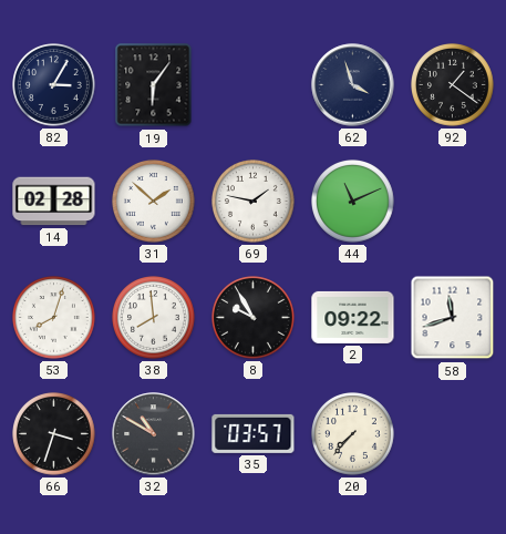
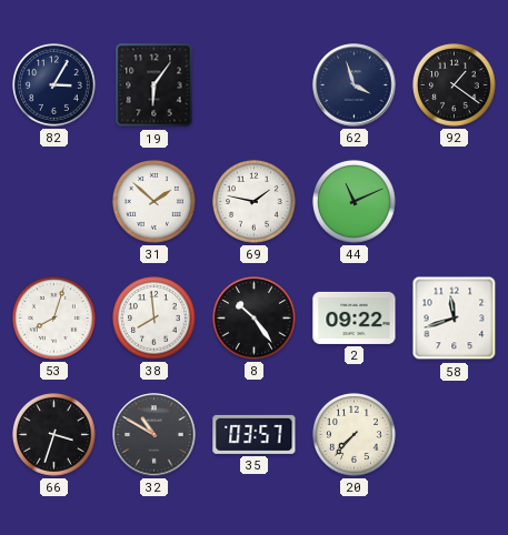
14: 02:28 -> none
8: 9:55 -> 10:24
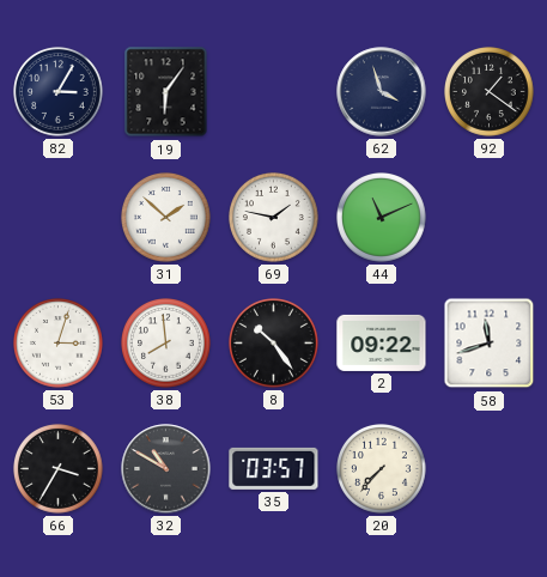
53: 8:03 -> 3:03
66: 3:33 -> 3:35
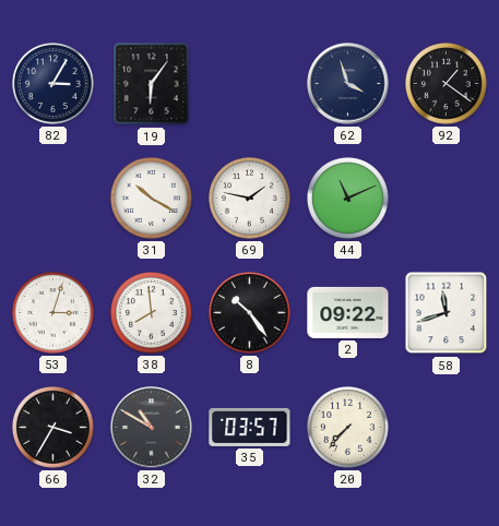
31: 1:52 -> 10:20
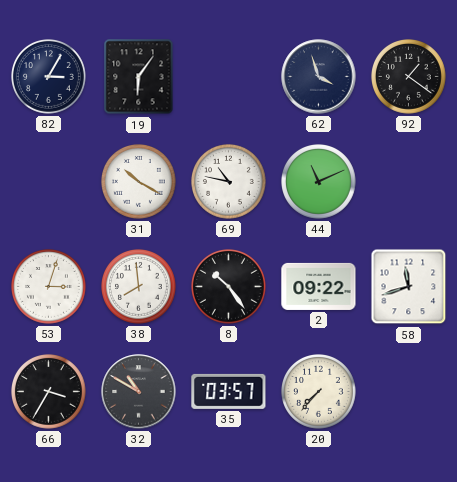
69: 1:47 -> 10:47
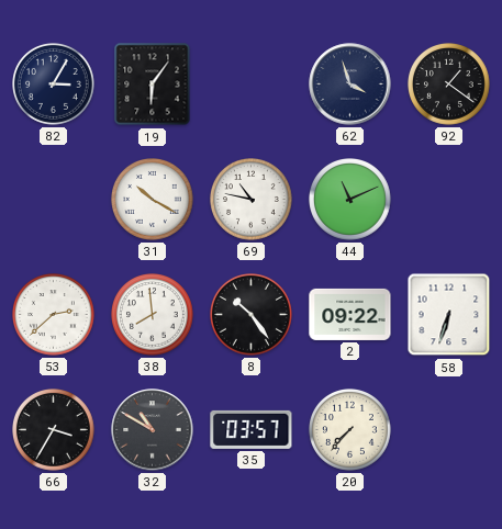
53: 3:03 -> 2:38
58: 11:42 -> 6:33
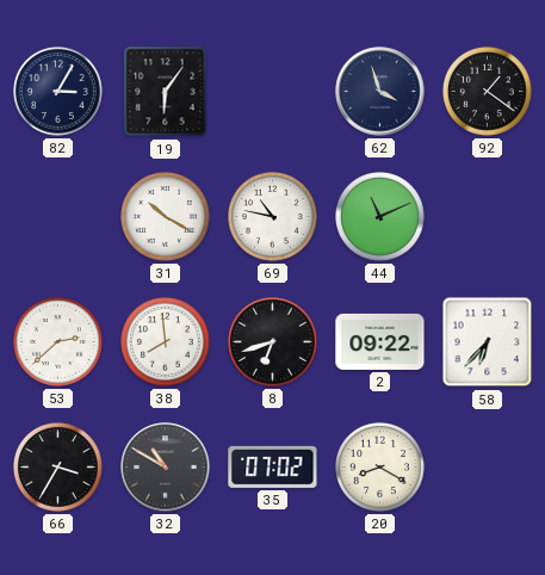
8: 10:24 -> 6:42
58: 6:33 -> 6:37
35: 03:57 -> 07:02
20: 7:37 -> 8:20
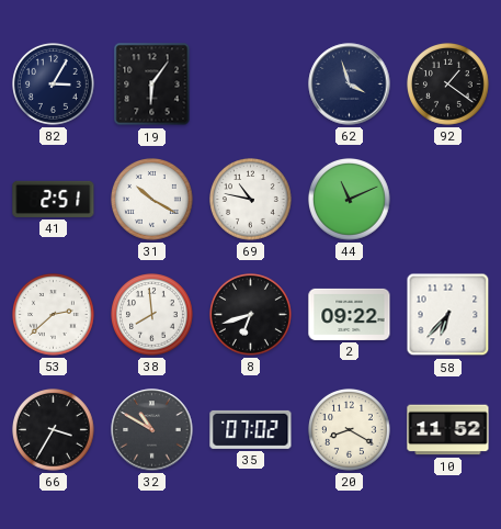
41: none -> 2:51
10: none -> 11:52
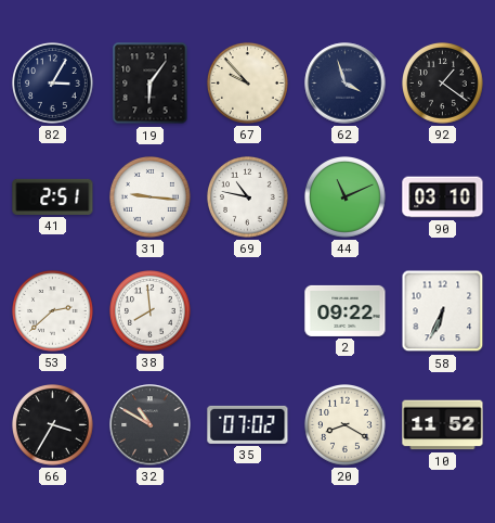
67: none -> 9:53
31: 10:20 -> 9:16
90: none -> 03:10
8: 6:42 -> none
58: 6:37 -> 6:34
